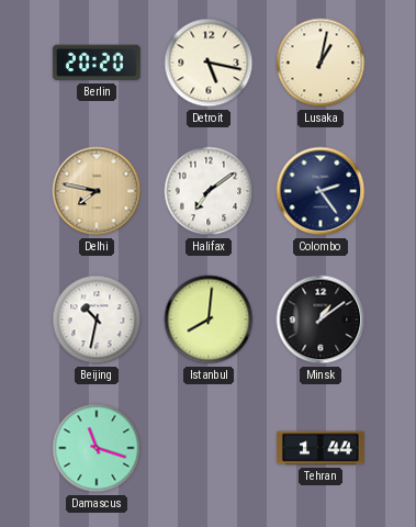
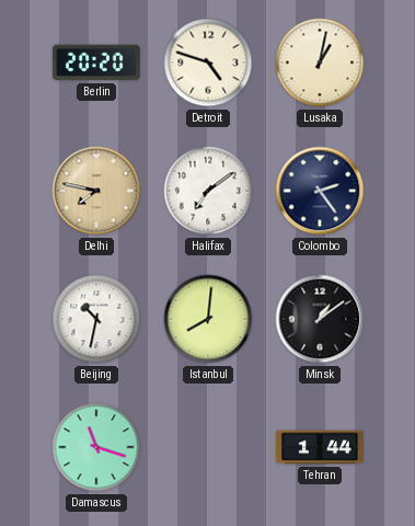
Detroit: 5:17 -> 4:48
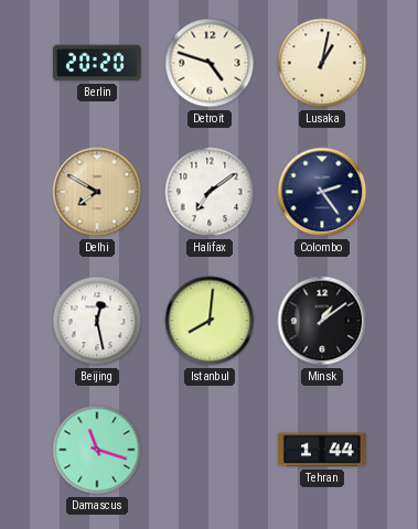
Delhi: 7:47 -> 7:50
Beijing: 10:32 -> 12:28
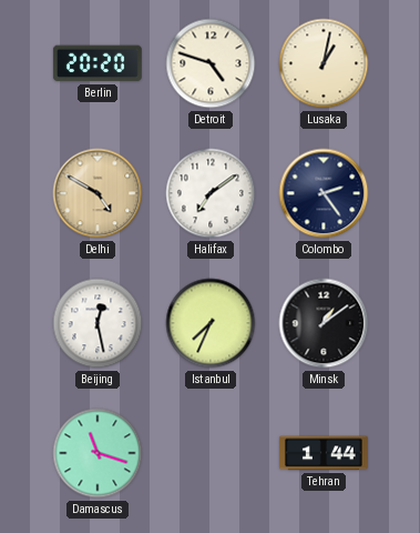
Delhi: 7:50 -> 4:50
Istanbul: 8:01 -> 7:34
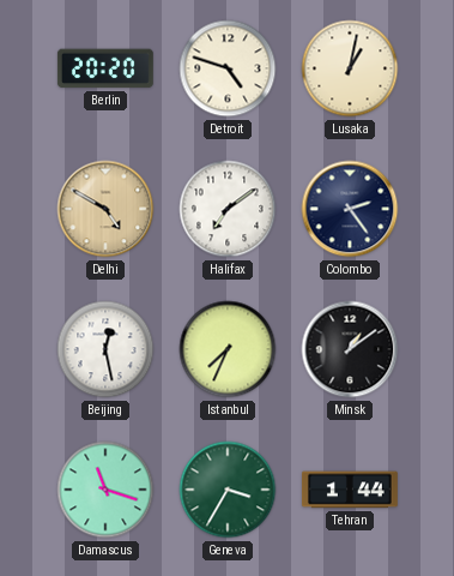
Geneva: none -> 3:35
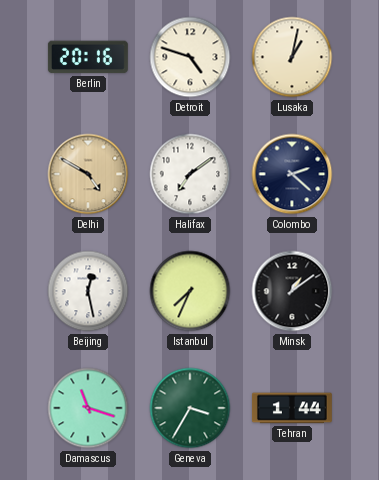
Berlin: 20:20 -> 20:16
Colombo: 2:24 -> 2:22
